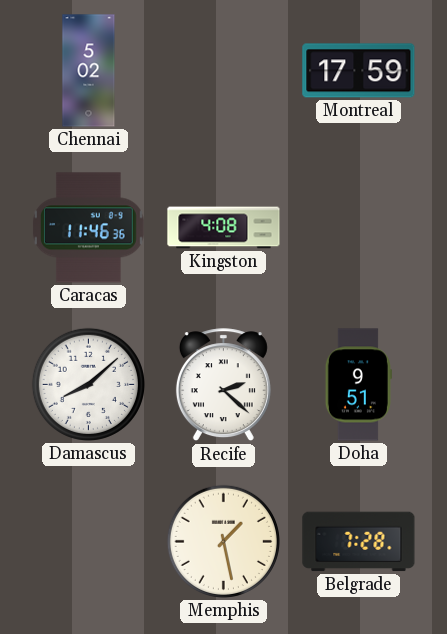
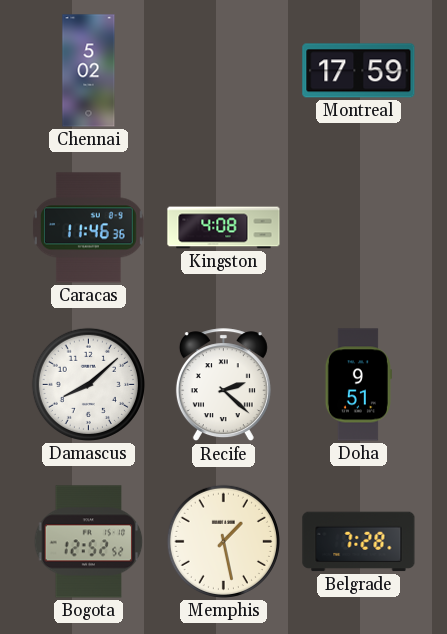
Bogota: none -> 12:52
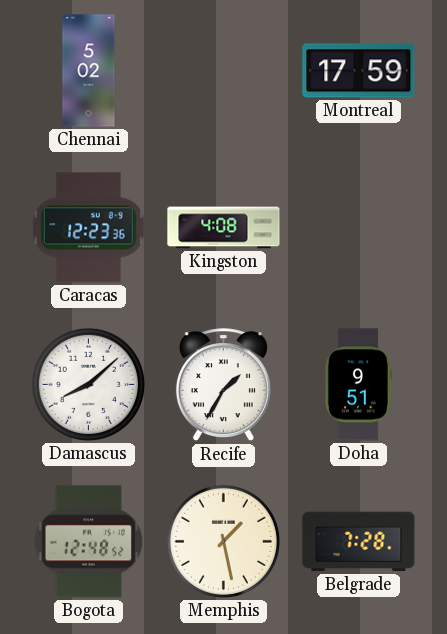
Caracas: 11:46 -> 12:23
Recife: 2:22 -> 1:35
Bogota: 12:52 -> 12:48
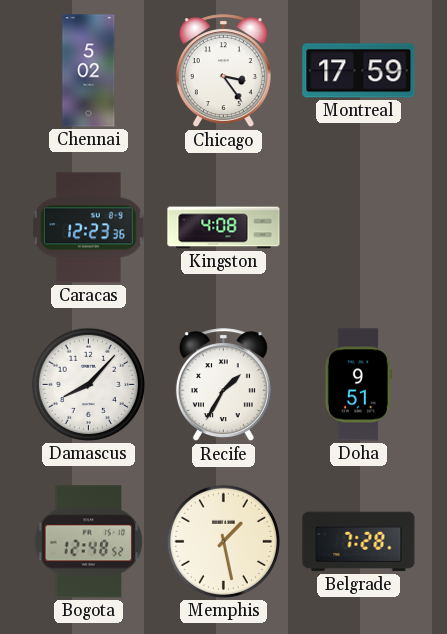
Chicago: none -> 3:24
Damascus: 8:08 -> 8:07
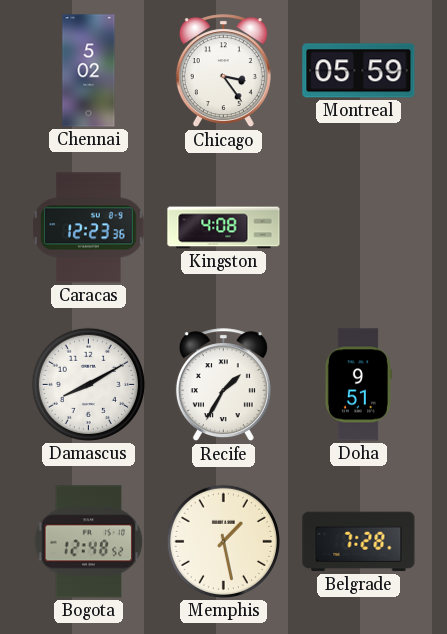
Montreal: 17:59 -> 05:59
Damascus: 8:07 -> 8:10
